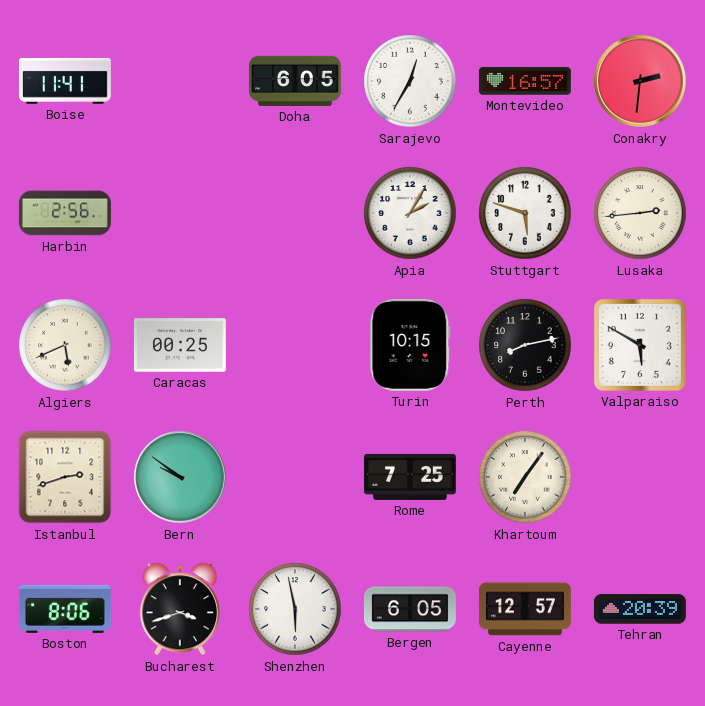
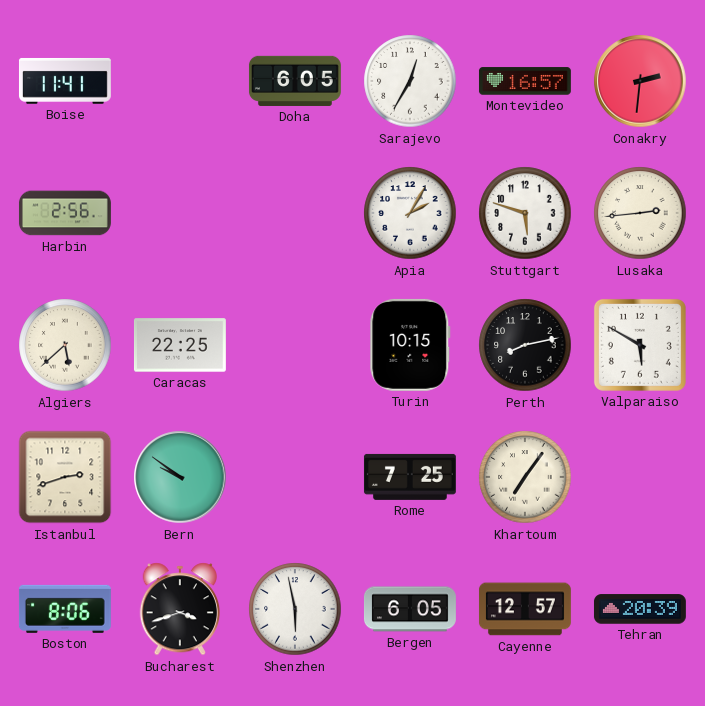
Algiers: 5:41 -> 5:38
Caracas: 00:25 -> 22:25
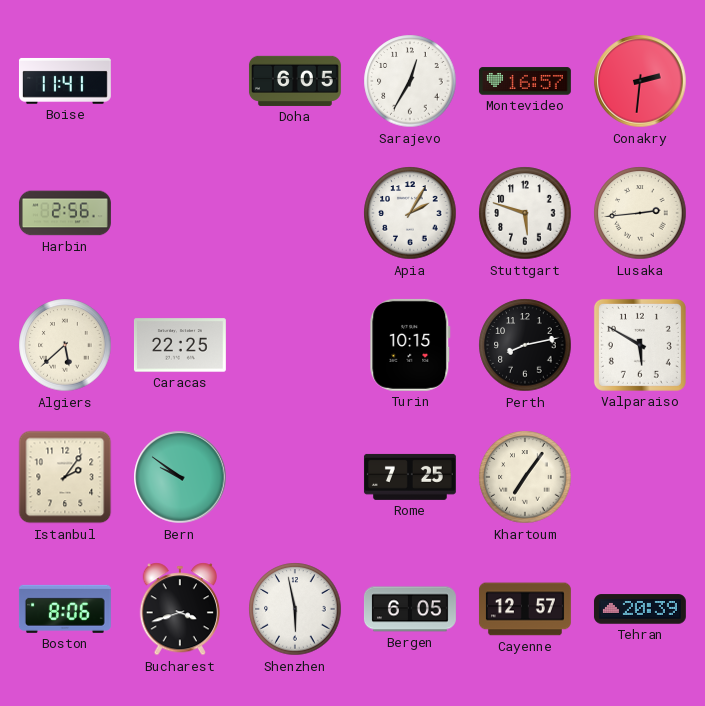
Istanbul: 2:42 -> 2:06
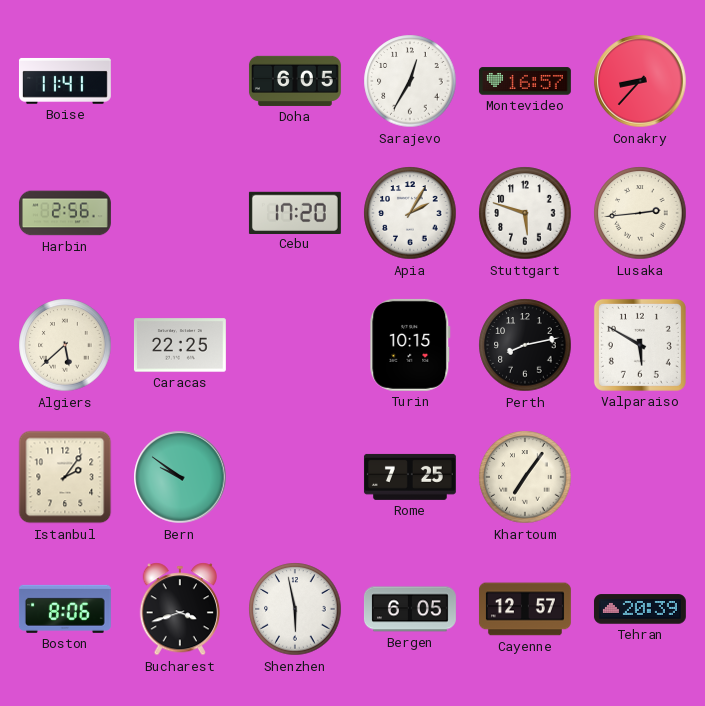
Conakry: 2:31 -> 8:37
Cebu: none -> 17:20
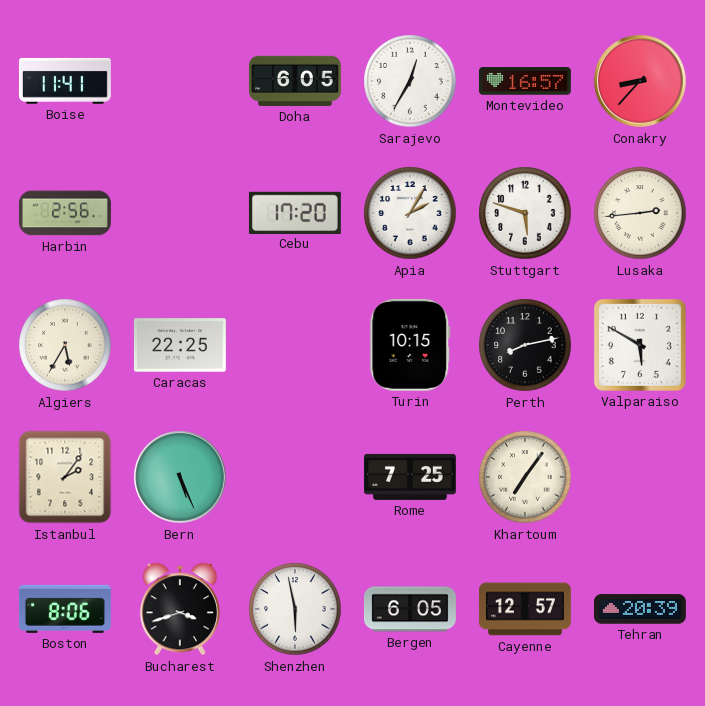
Algiers: 5:38 -> 5:35
Bern: 9:51 -> 5:26
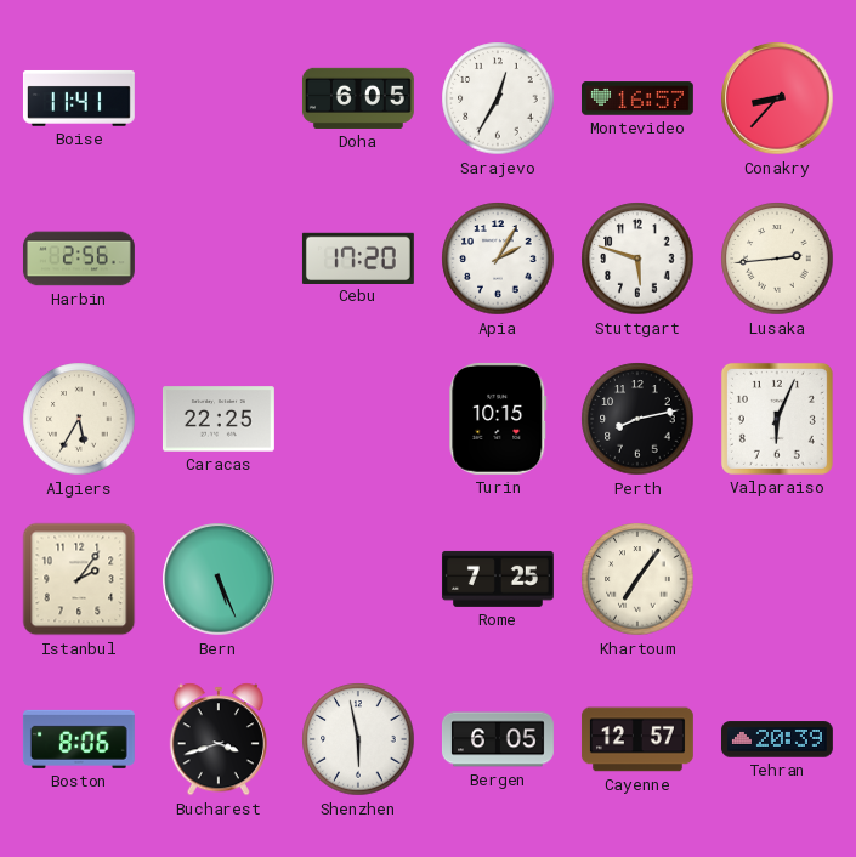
Valparaiso: 5:50 -> 6:04
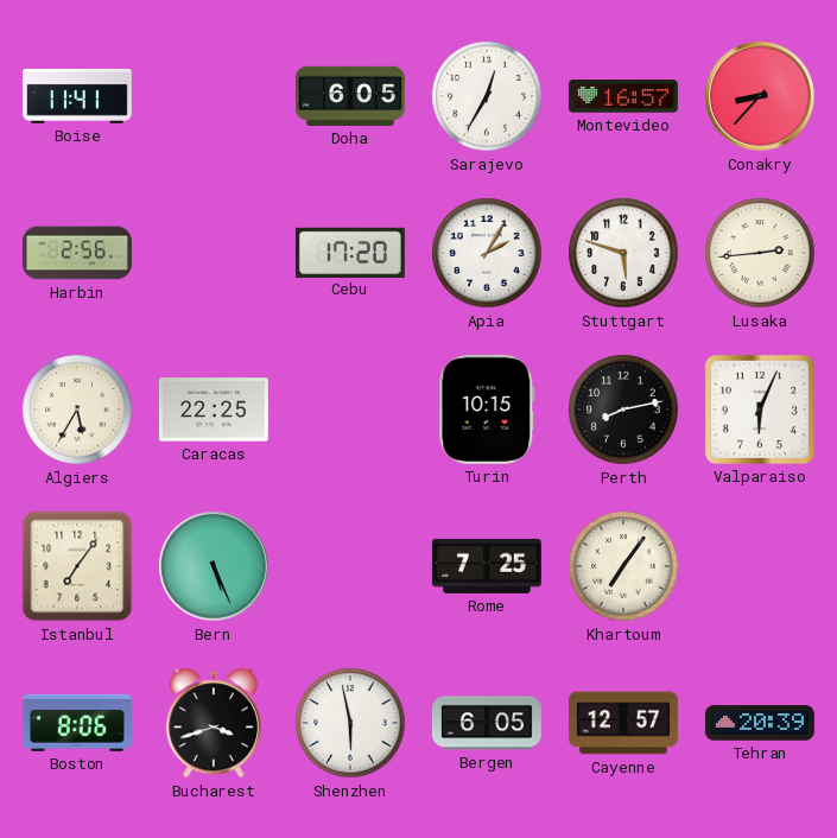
Istanbul: 2:06 -> 7:06
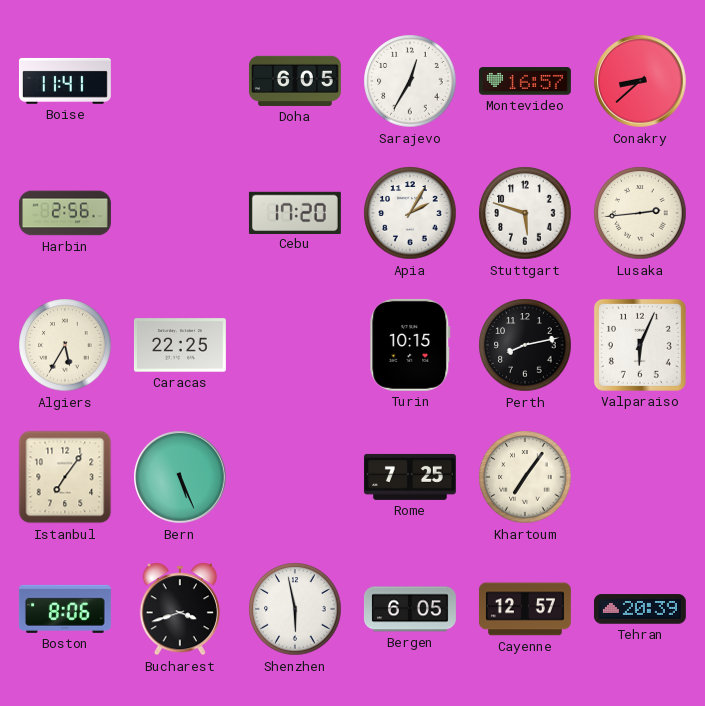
Conakry: 8:37 -> 8:38
